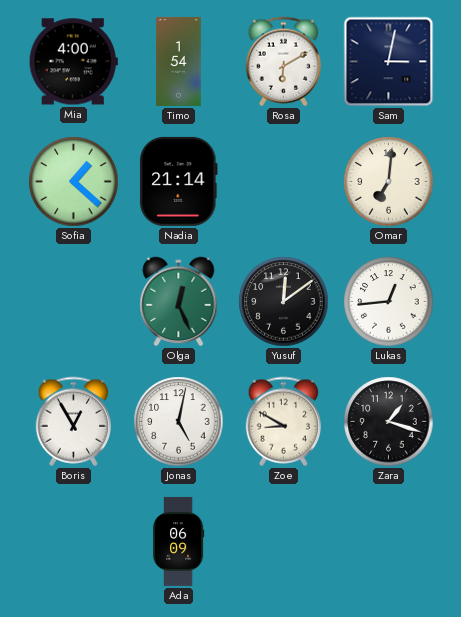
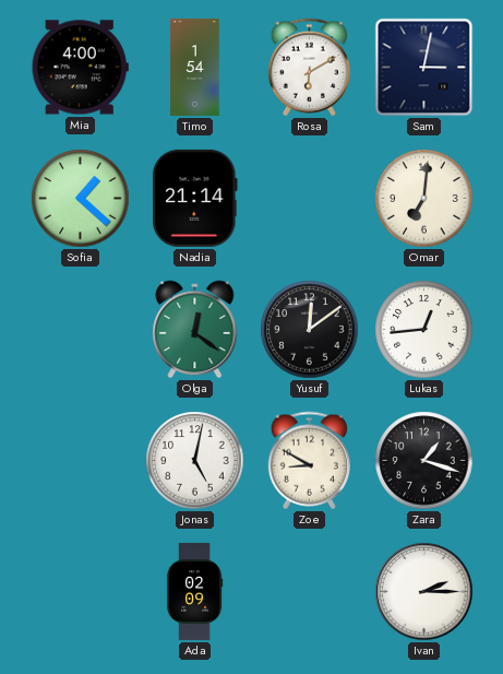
Olga: 12:26 -> 12:21
Boris: 12:55 -> none
Ada: 06:09 -> 02:09
Ivan: none -> 2:15
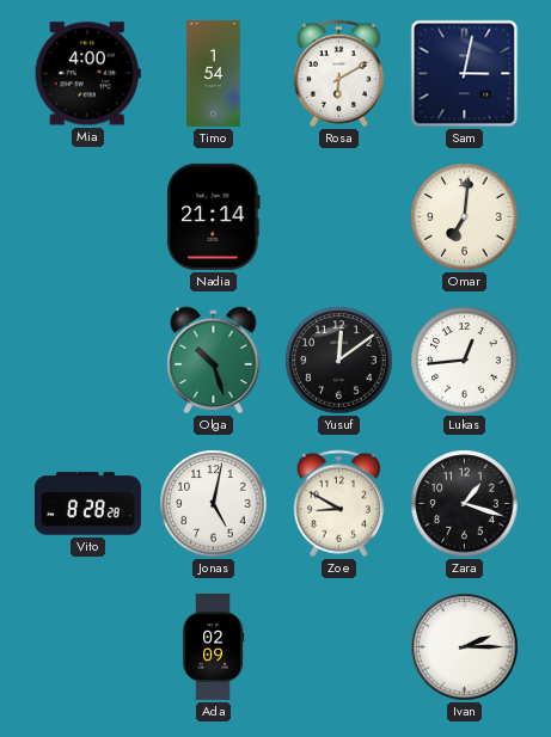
Sofia: 1:22 -> none
Olga: 12:21 -> 10:27
Vito: none -> 8:28
